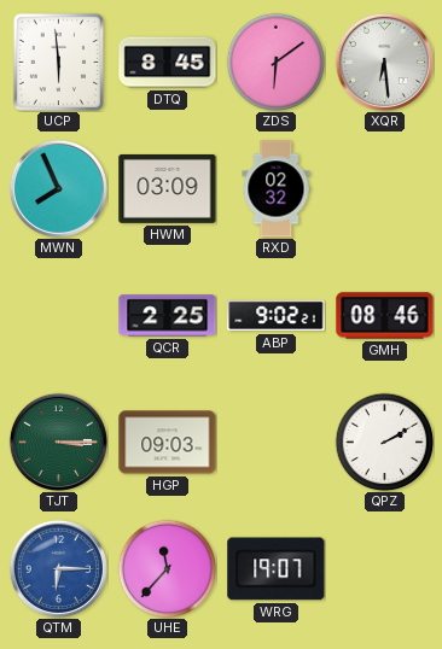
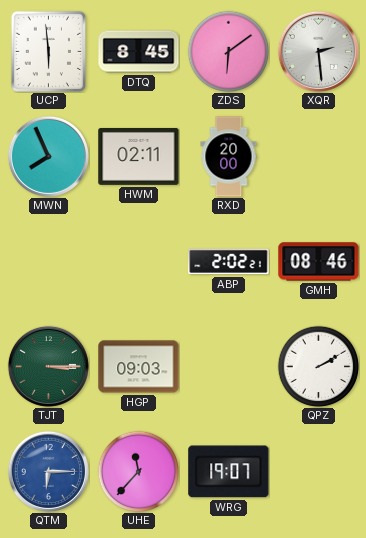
XQR: 6:29 -> 2:29
HWM: 03:09 -> 02:11
RXD: 02:32 -> 20:00
QCR: 2:25 -> none
ABP: 9:02 -> 2:02
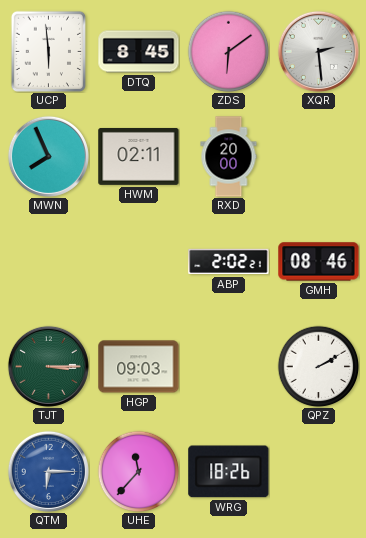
WRG: 19:07 -> 18:26
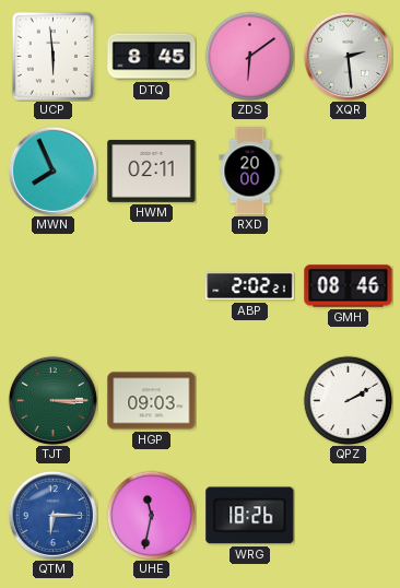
UHE: 11:37 -> 11:32
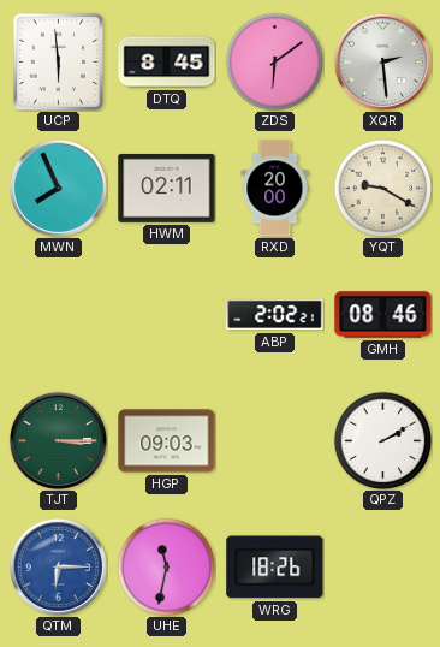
YQT: none -> 9:20
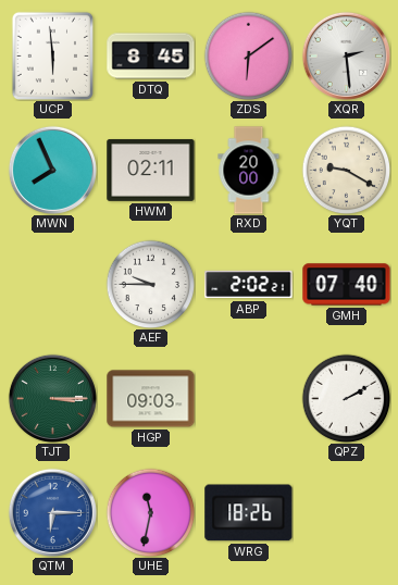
AEF: none -> 9:45
GMH: 08:46 -> 07:40
